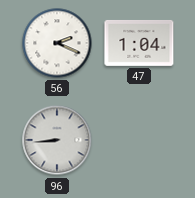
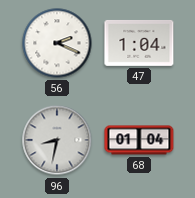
96: 8:44 -> 8:32
68: none -> 01:04
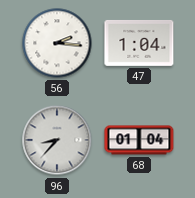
56: 2:19 -> 2:16
96: 8:32 -> 8:37
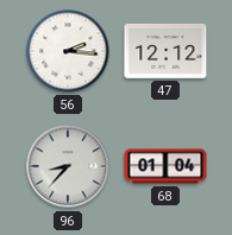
47: 1:04 -> 12:12
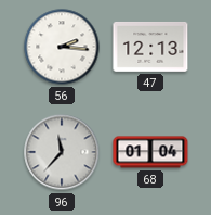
47: 12:12 -> 12:13
96: 8:37 -> 11:37
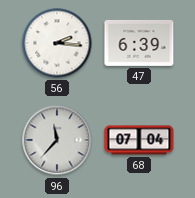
47: 12:13 -> 6:39
68: 01:04 -> 07:04
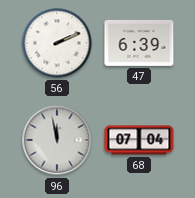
56: 2:16 -> 2:11
96: 11:37 -> 11:58
